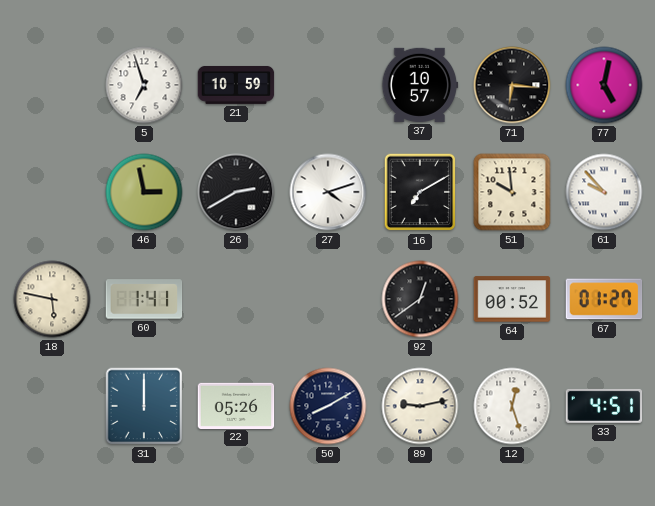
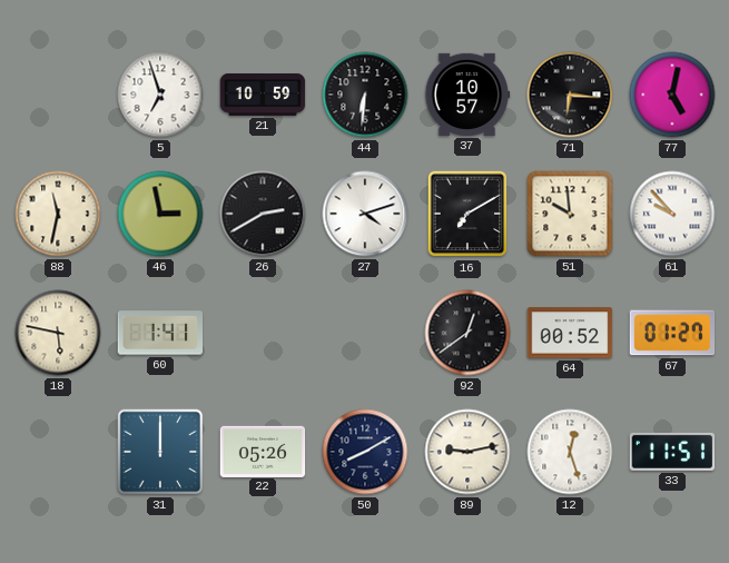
44: none -> 6:31
88: none -> 11:32
33: 4:51 -> 11:51
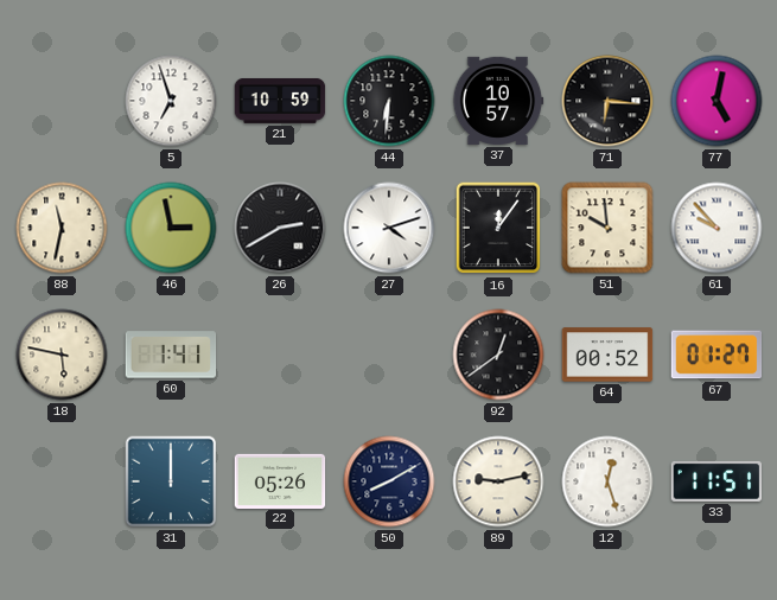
16: 7:10 -> 12:06
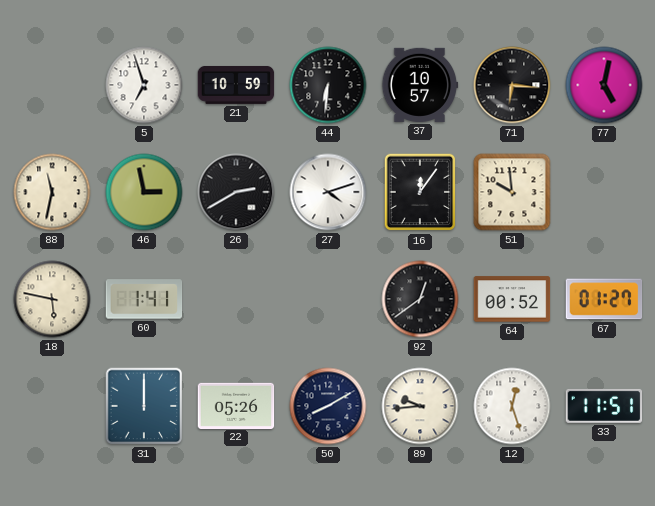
61: 9:53 -> none
89: 9:13 -> 9:44
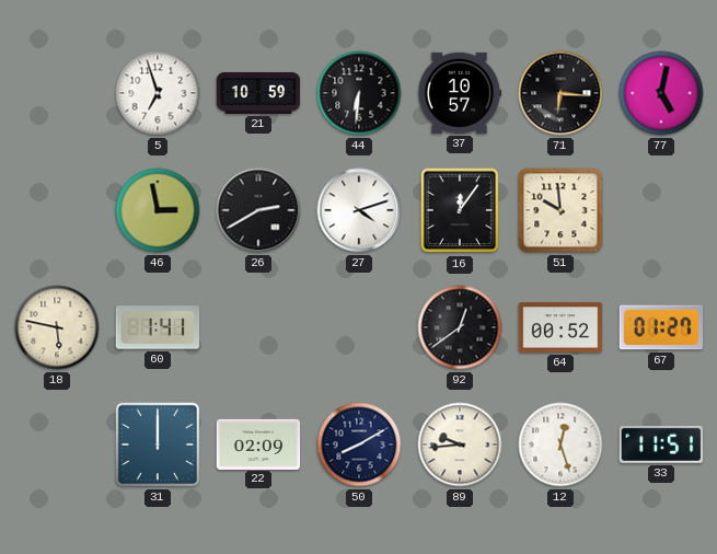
88: 11:32 -> none
22: 05:26 -> 02:09
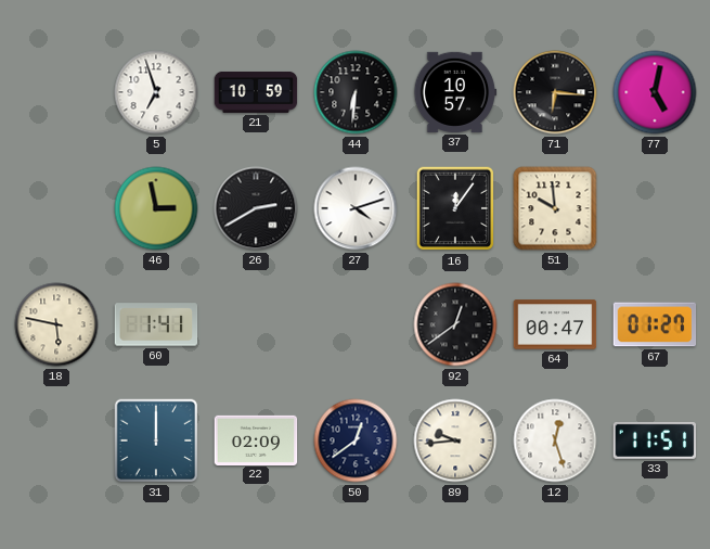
64: 00:52 -> 00:47
50: 8:10 -> 12:39
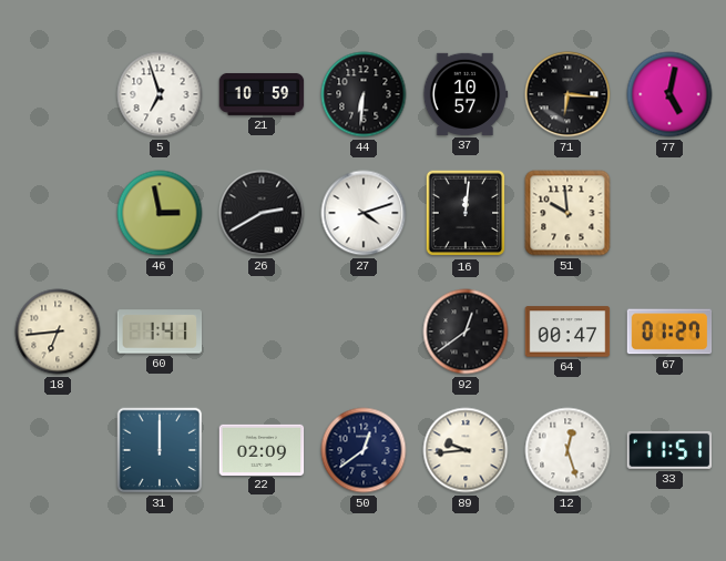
16: 12:06 -> 12:01
18: 5:47 -> 6:44
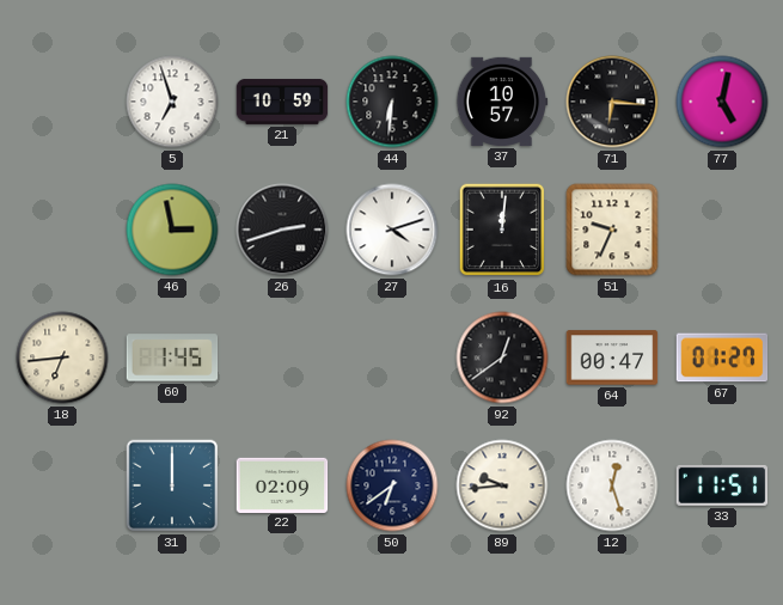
26: 2:40 -> 2:42
51: 9:59 -> 9:34
60: 1:41 -> 1:45
50: 12:39 -> 6:39
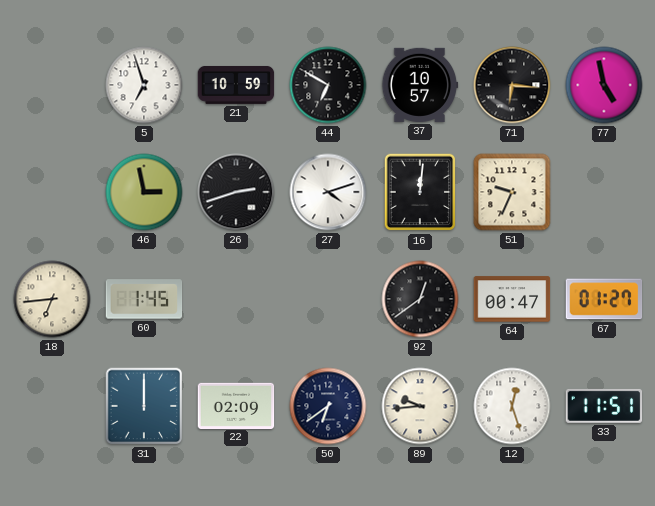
44: 6:31 -> 6:50
77: 5:02 -> 4:58
